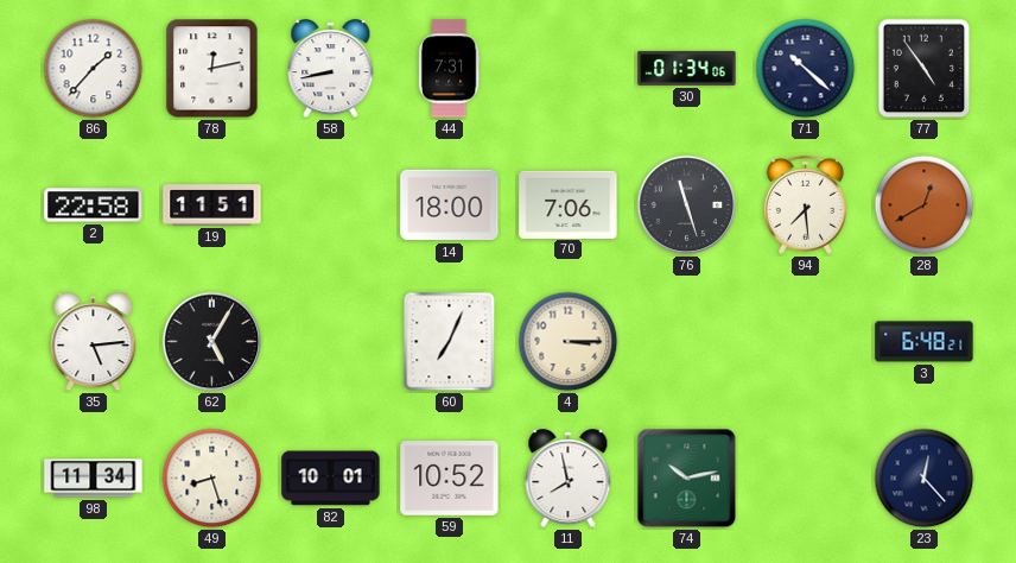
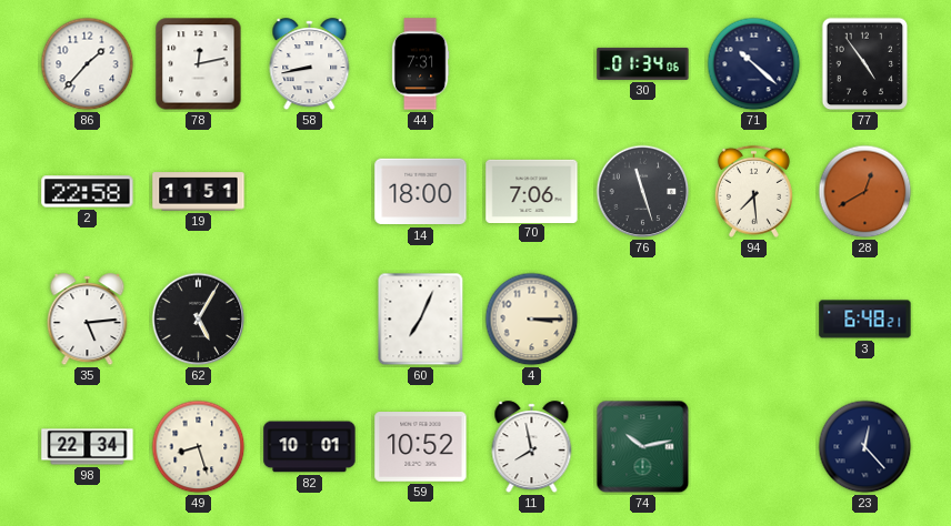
98: 11:34 -> 22:34
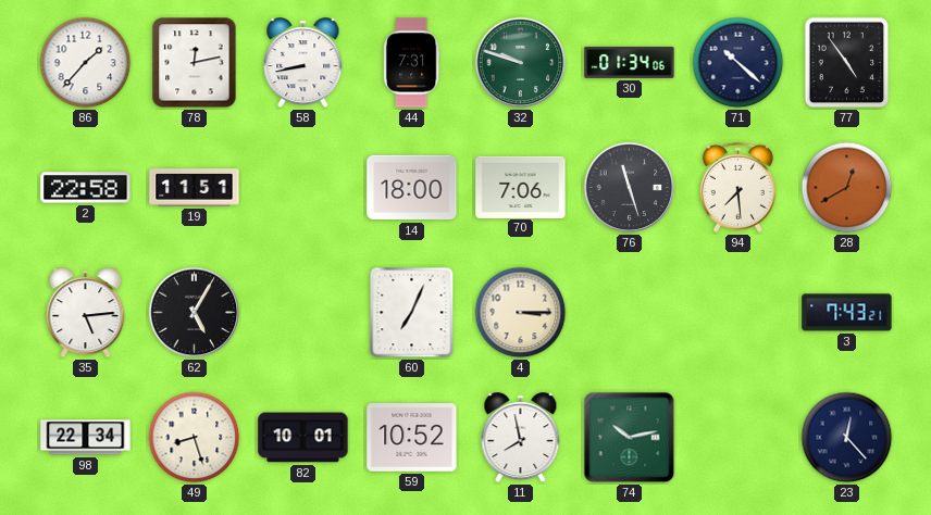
32: none -> 9:48
3: 6:48 -> 7:43
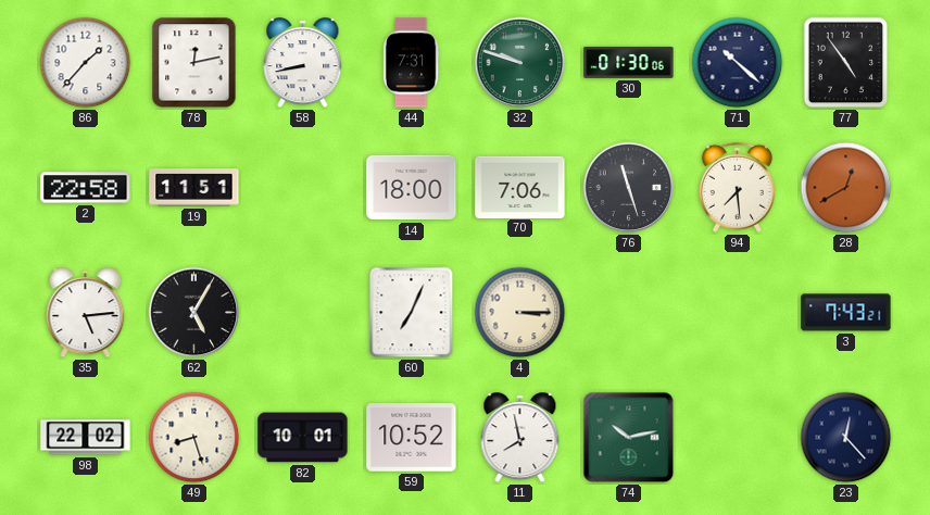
30: 01:34 -> 01:30
98: 22:34 -> 22:02
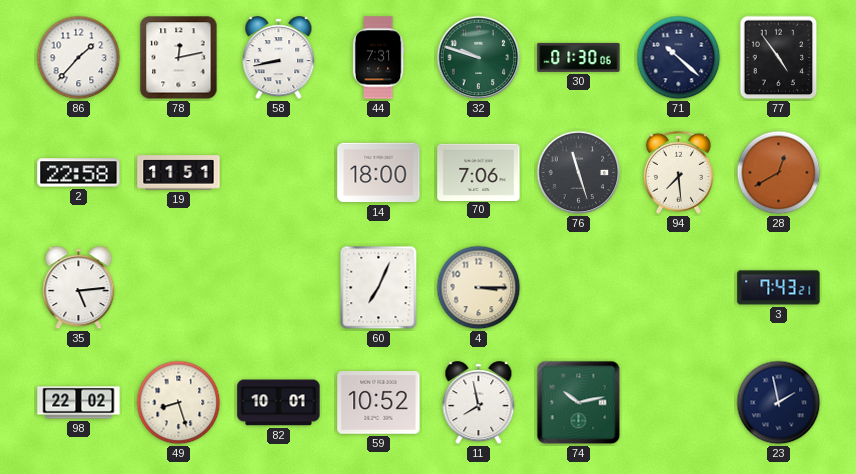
62: 5:05 -> none
23: 12:23 -> 1:58
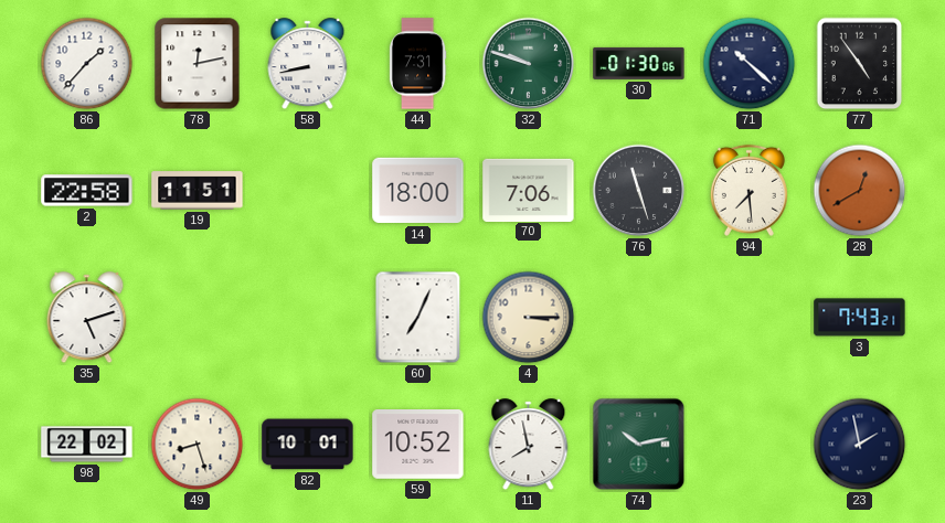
35: 5:14 -> 5:12
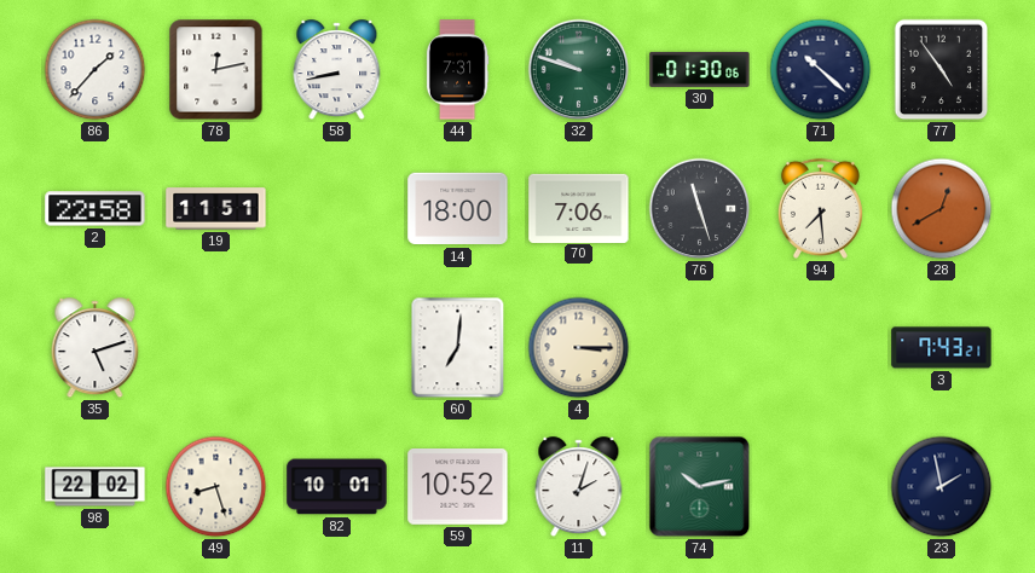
60: 7:04 -> 7:01
11: 7:58 -> 2:03
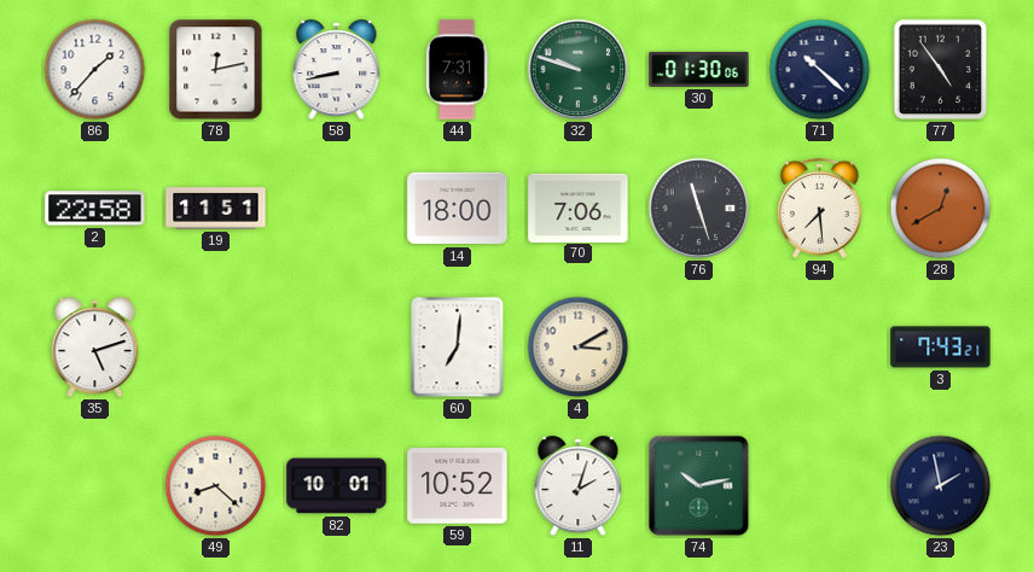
4: 3:15 -> 3:10
98: 22:02 -> none
49: 8:27 -> 8:22
